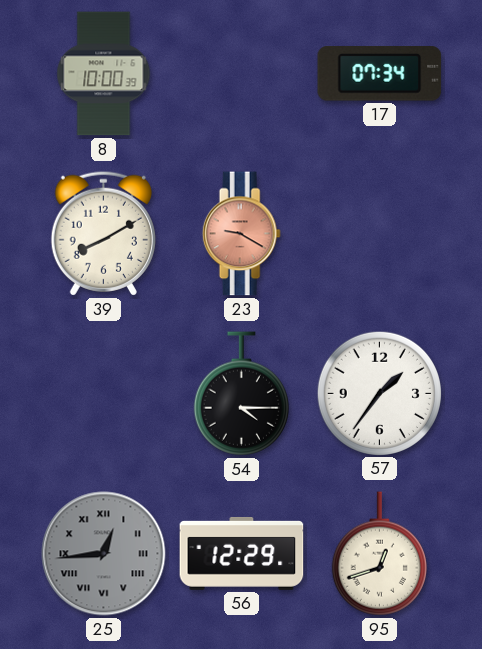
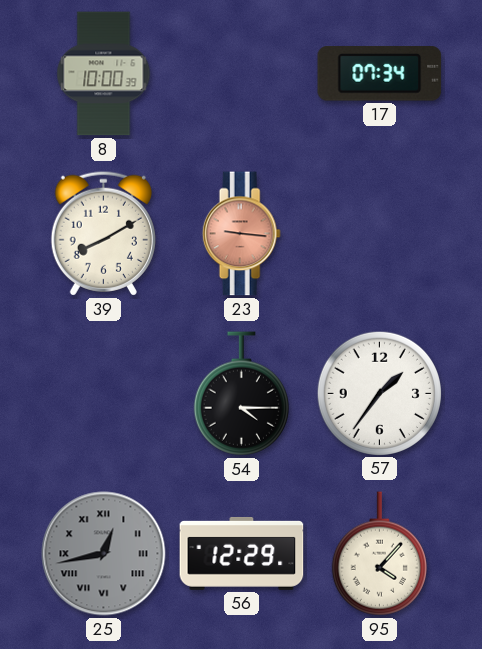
23: 9:20 -> 9:16
25: 12:44 -> 12:43
95: 12:42 -> 4:07
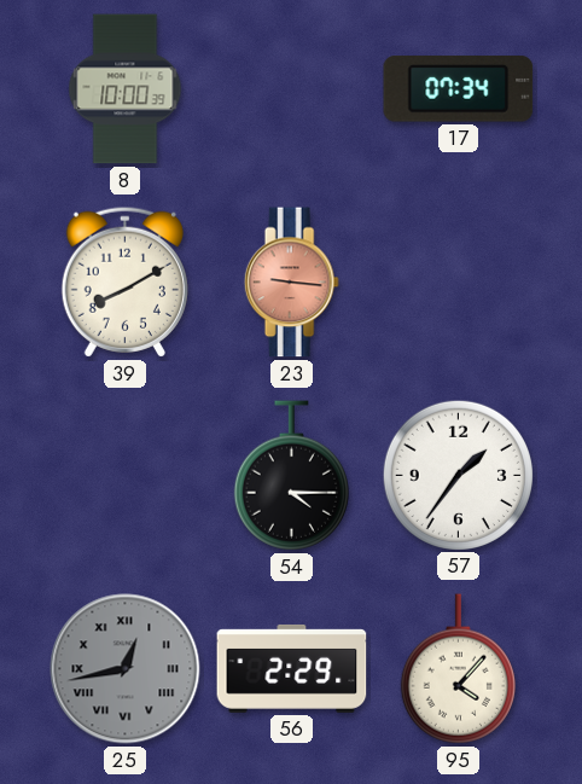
56: 12:29 -> 2:29
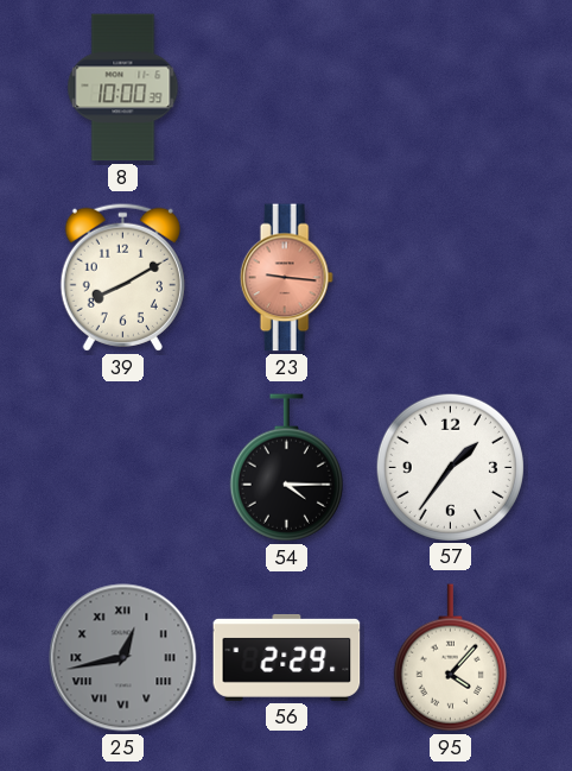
17: 07:34 -> none
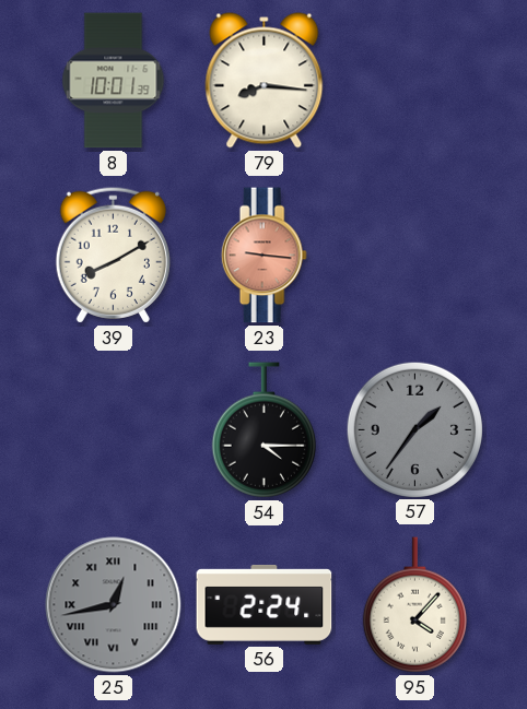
8: 10:00 -> 10:01
79: none -> 8:16
57 dial: white -> grey
56: 2:29 -> 2:24
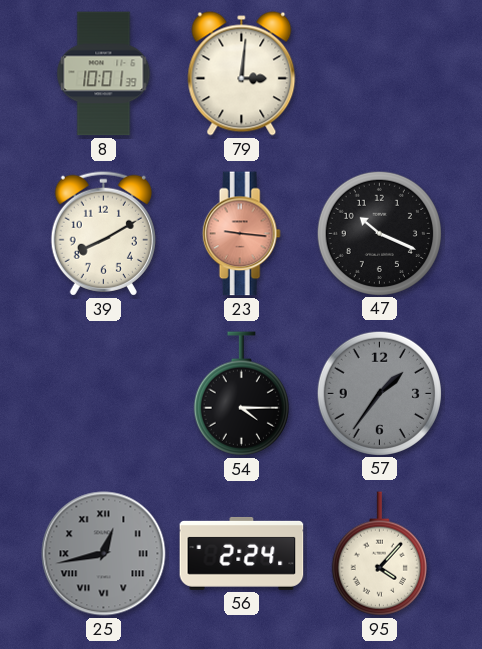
79: 8:16 -> 3:01
47: none -> 10:19
